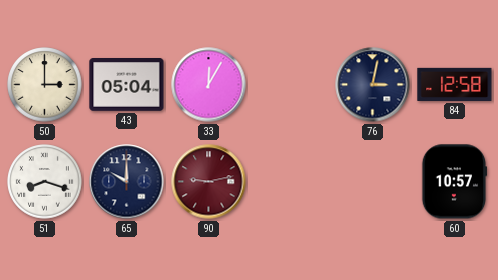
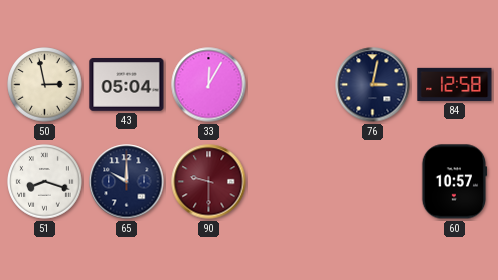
50: 3:00 -> 2:58
90: 9:13 -> 9:30
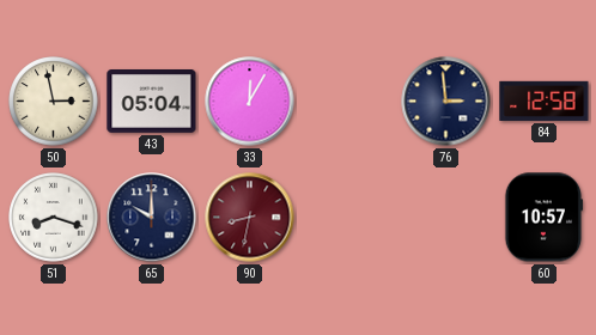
76: 3:02 -> 2:59
90: 9:30 -> 8:32
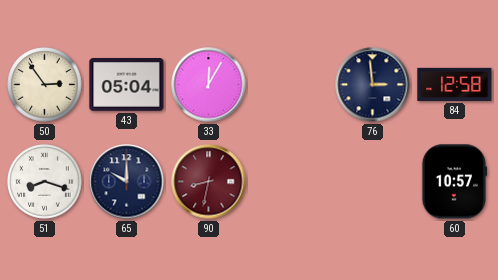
50: 2:58 -> 2:54
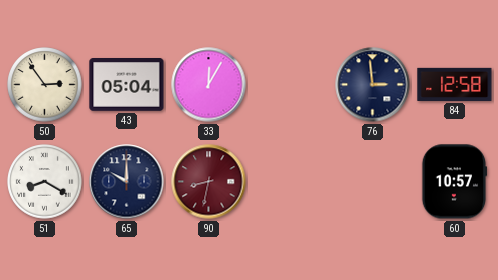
51: 8:18 -> 8:20
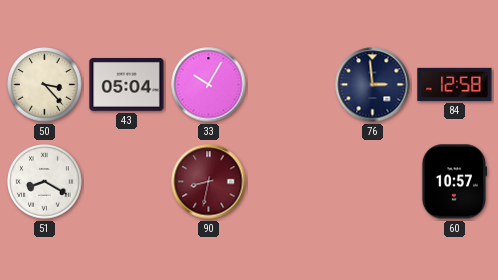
50: 2:54 -> 3:23
33: 12:05 -> 10:05
65: 10:00 -> none
